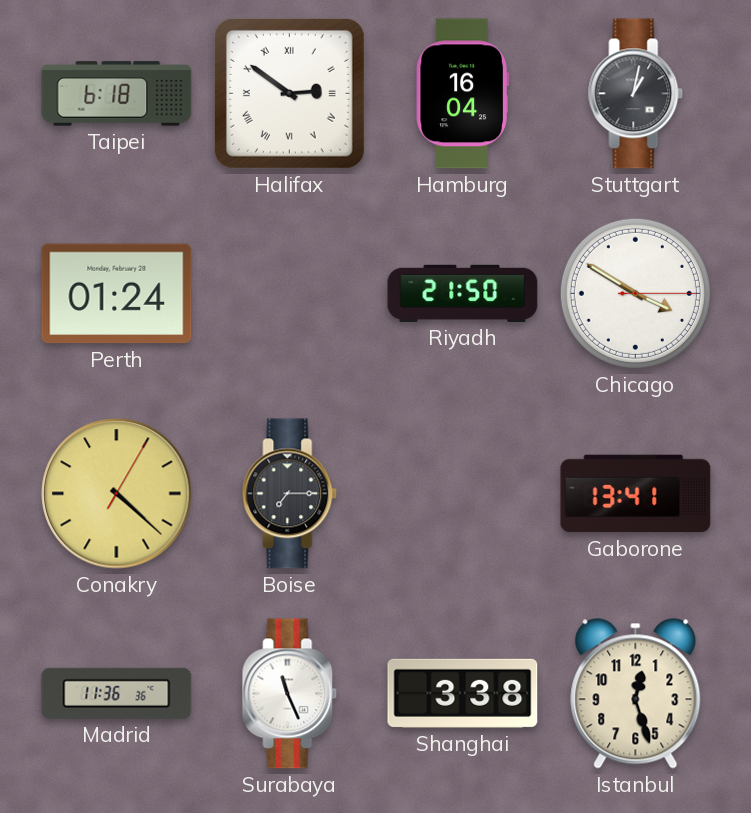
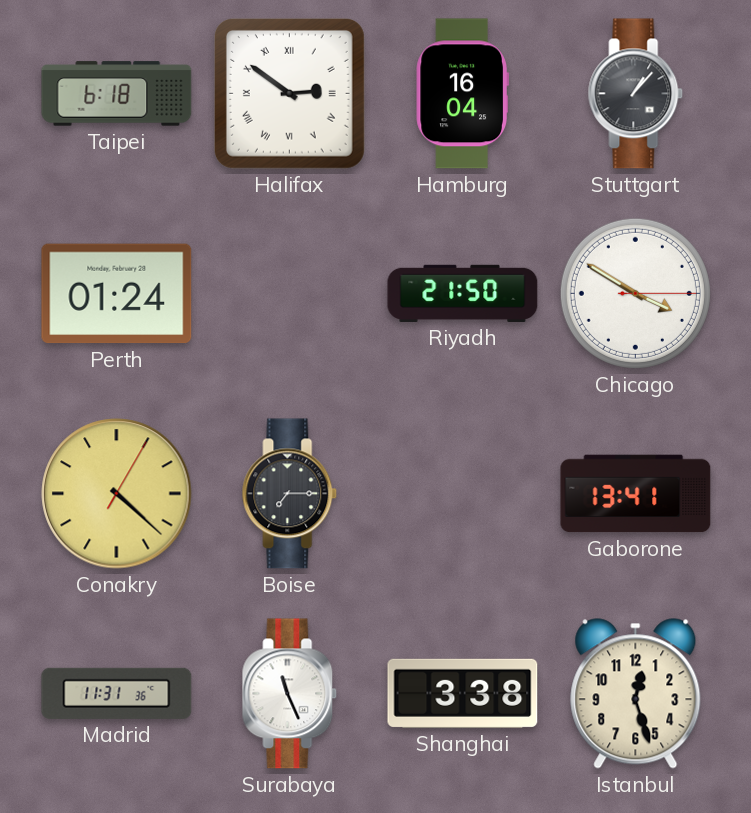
Stuttgart: 1:02 -> 1:07
Madrid: 11:36 -> 11:31
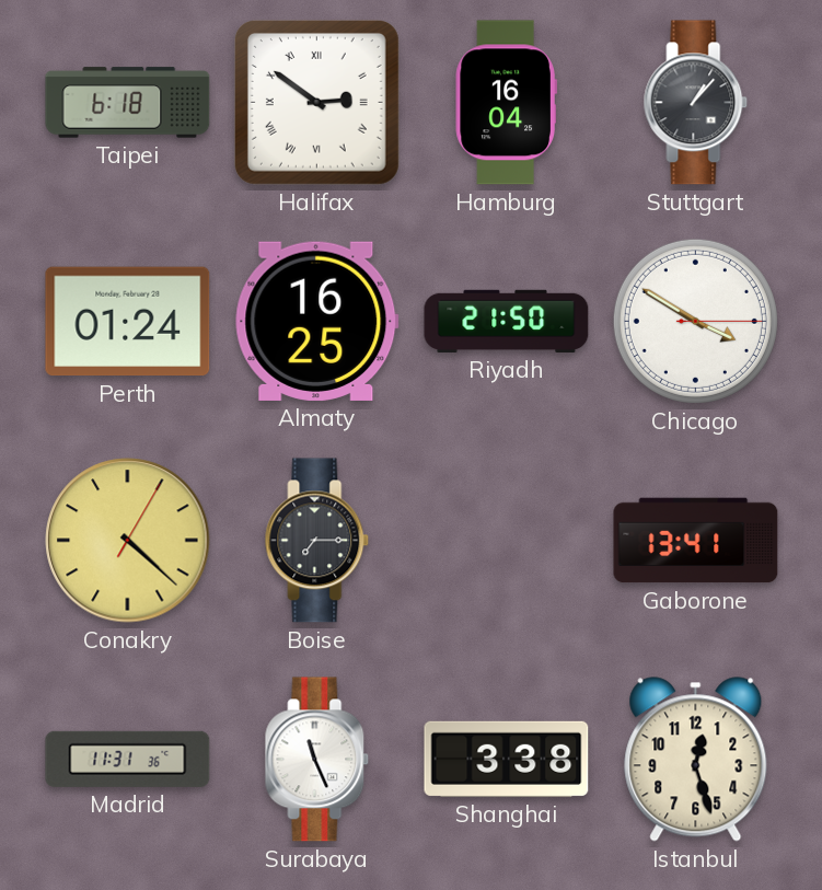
Almaty: none -> 16:25
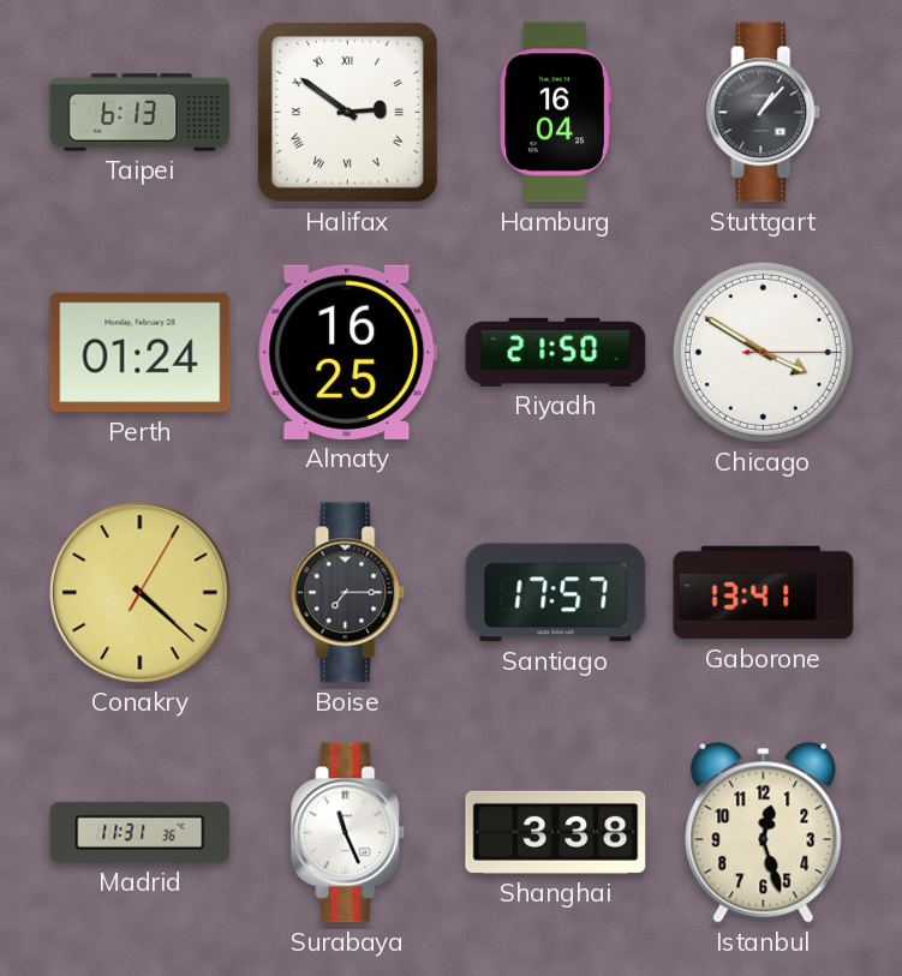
Taipei: 6:18 -> 6:13
Santiago: none -> 17:57
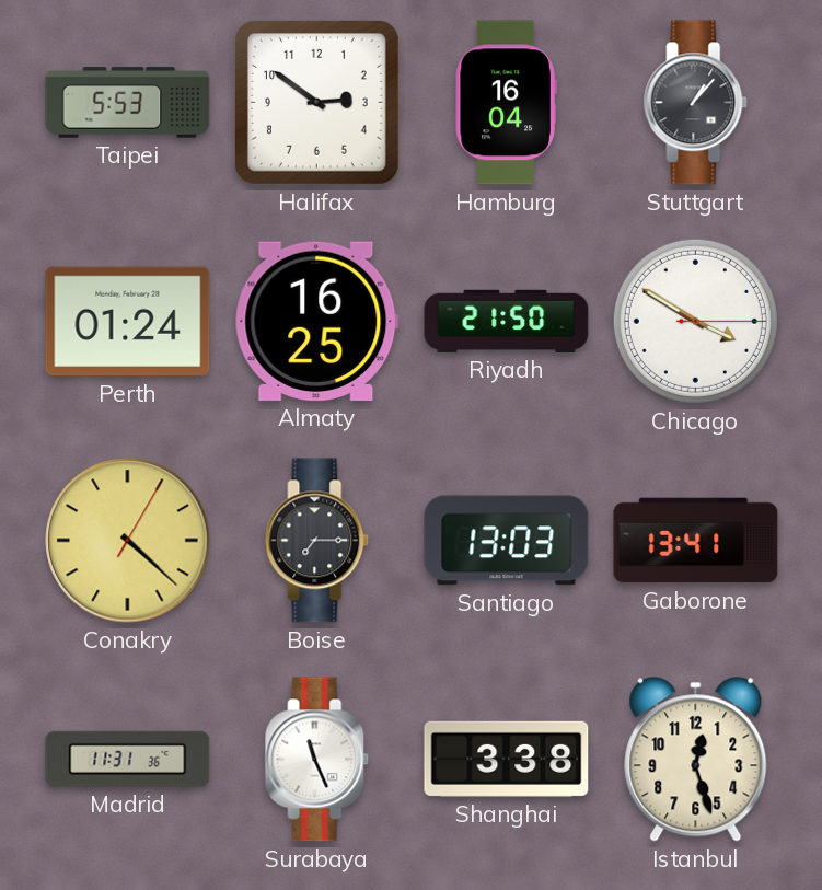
Taipei: 6:13 -> 5:53
Halifax numerals: Roman -> Arabic
Santiago: 17:57 -> 13:03
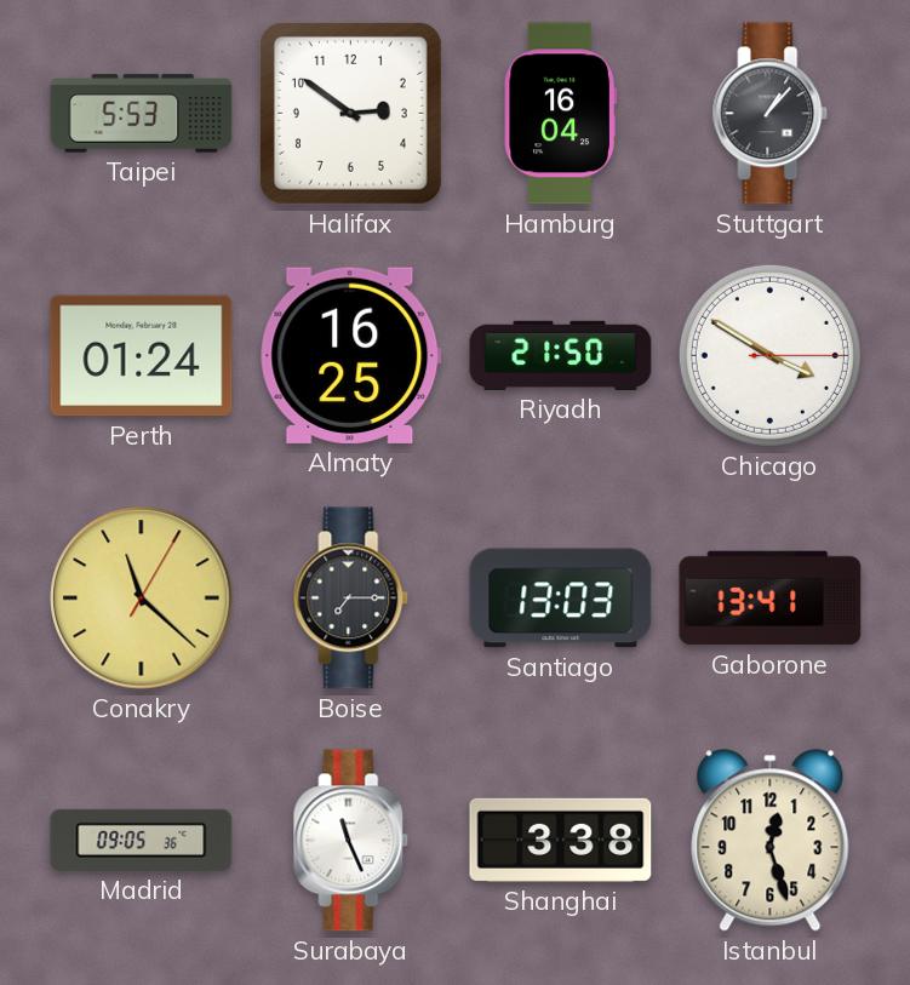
Conakry: 4:22 -> 11:22
Madrid: 11:31 -> 09:05
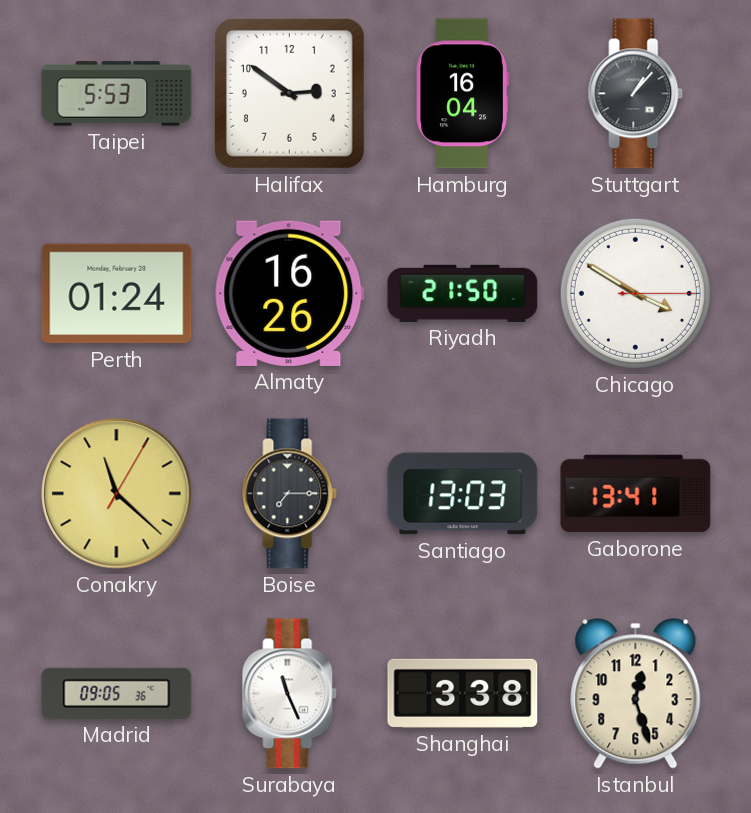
Almaty: 16:25 -> 16:26
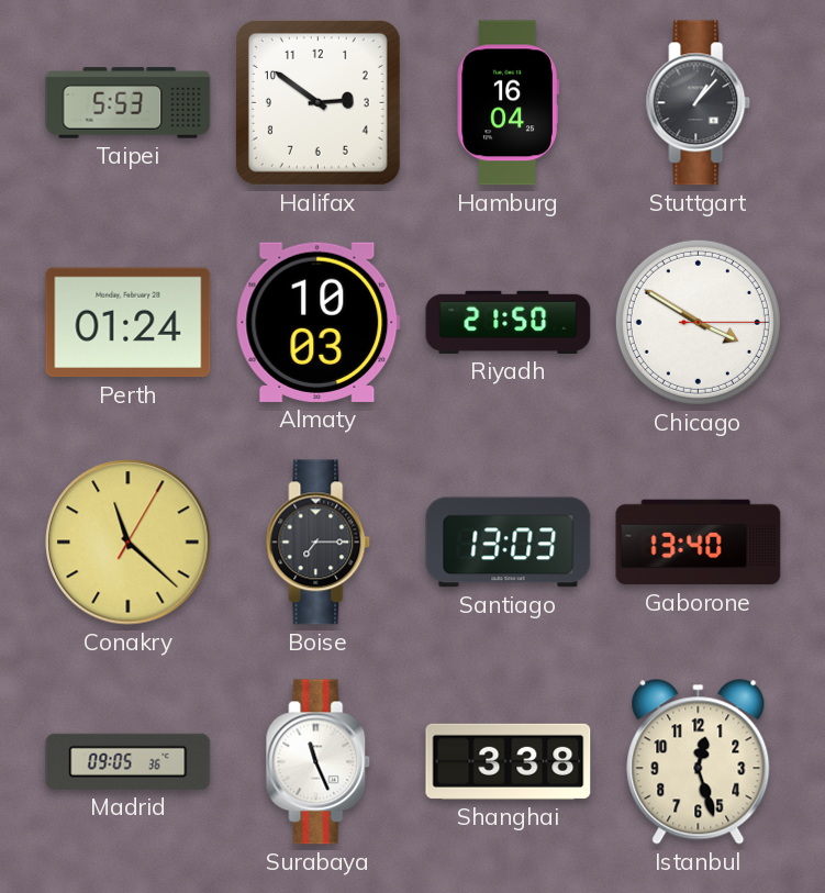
Almaty: 16:26 -> 10:03
Gaborone: 13:41 -> 13:40
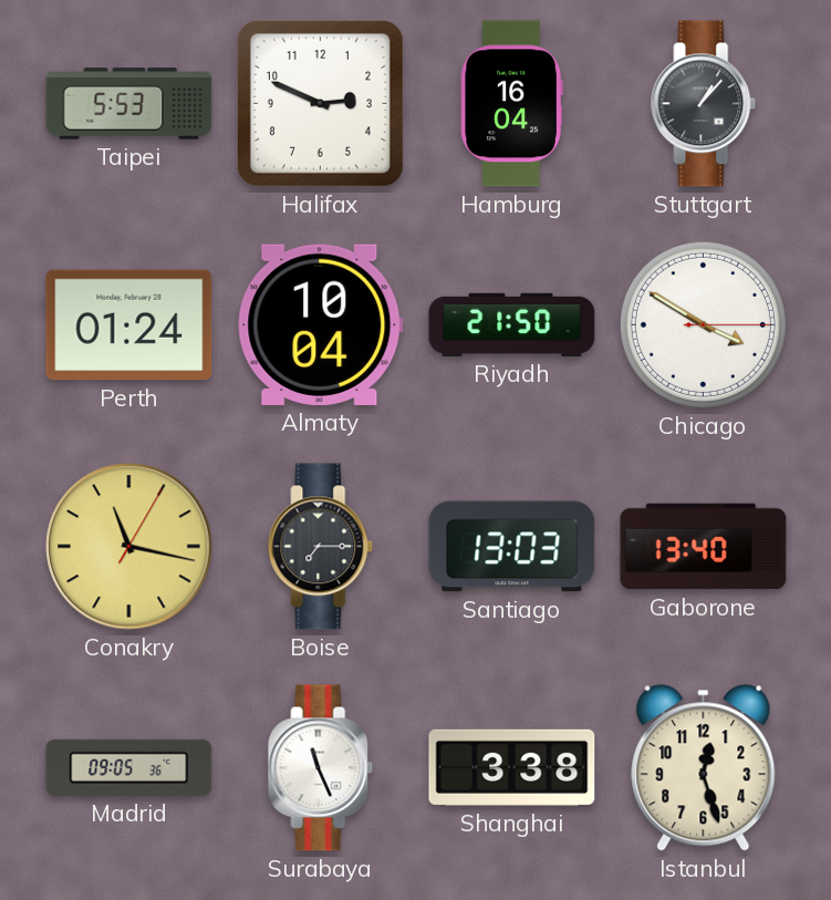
Halifax: 2:51 -> 2:49
Almaty: 10:03 -> 10:04
Conakry: 11:22 -> 11:17
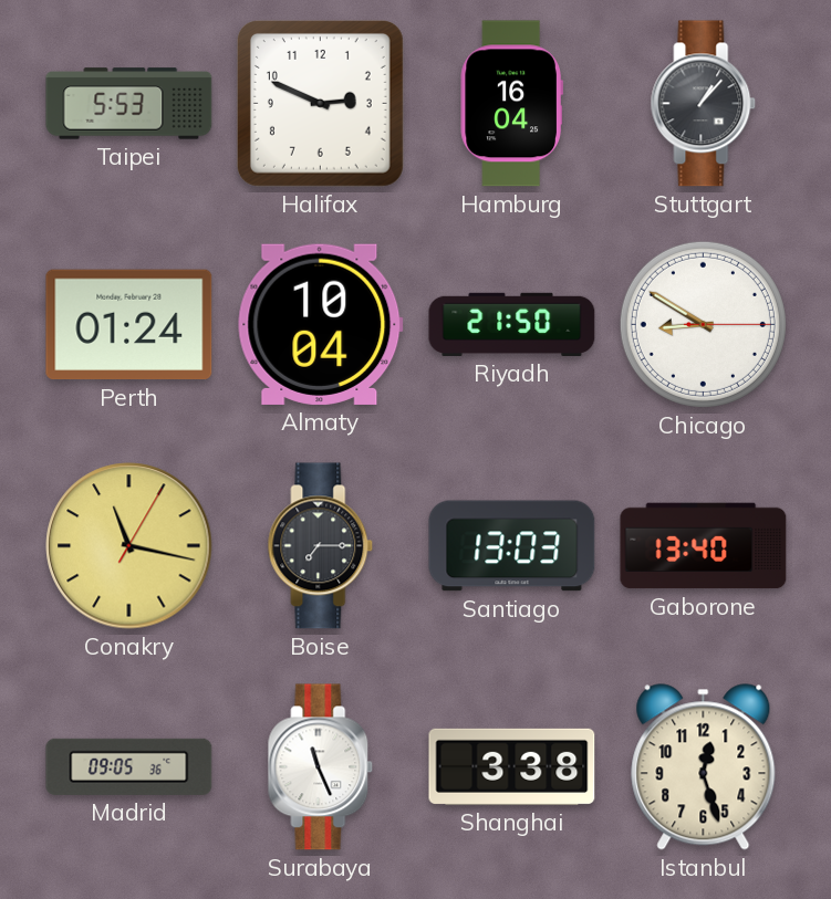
Chicago: 3:50 -> 8:50
